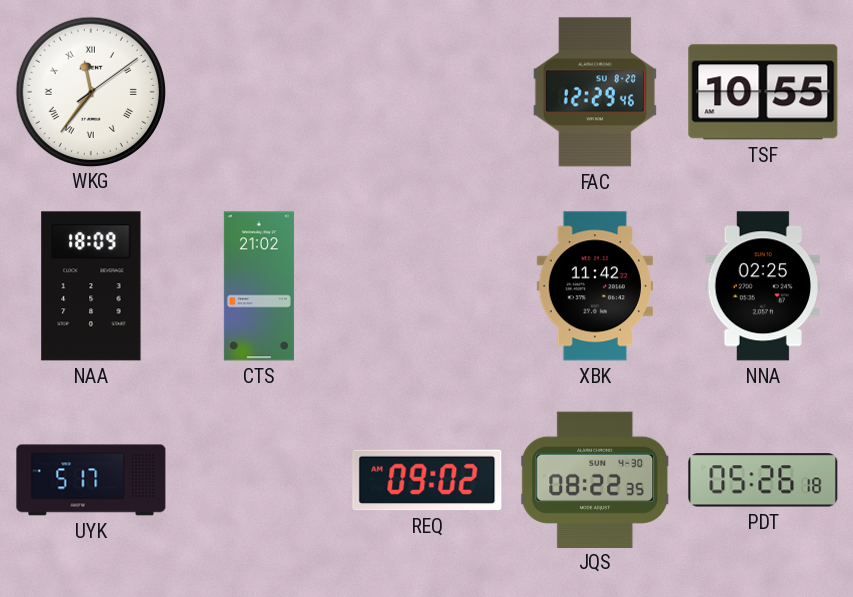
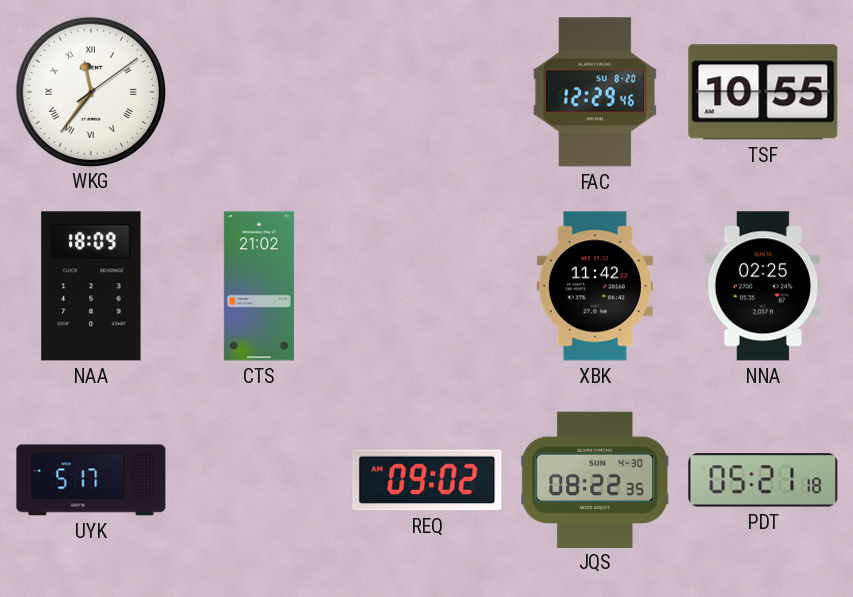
PDT: 05:26 -> 05:21
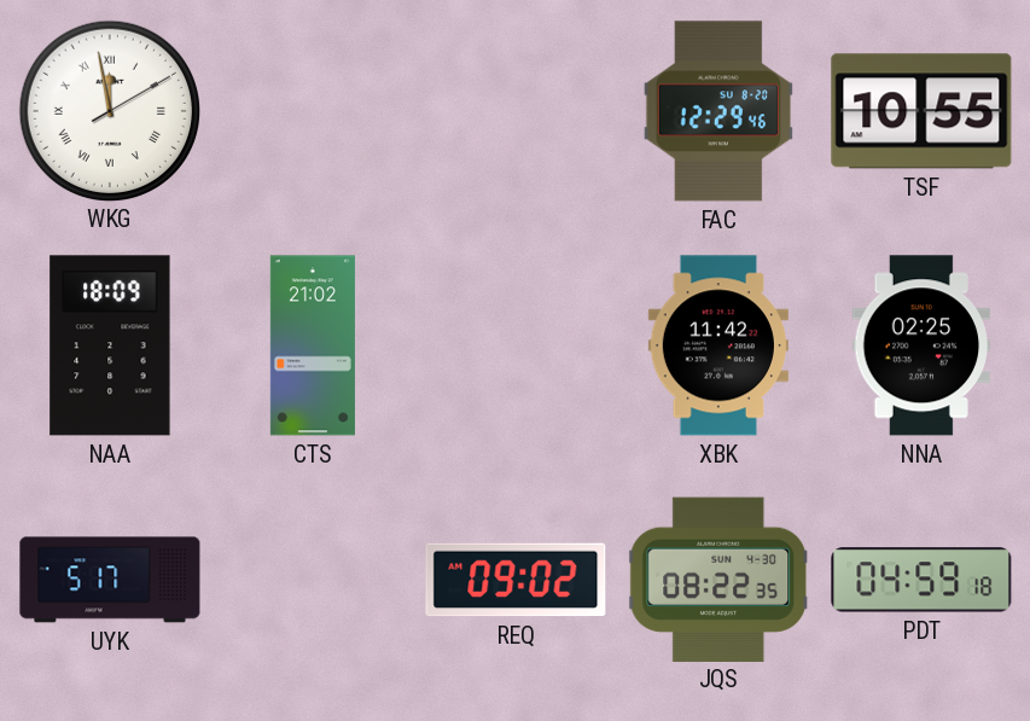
WKG: 11:36 -> 11:58
PDT: 05:21 -> 04:59
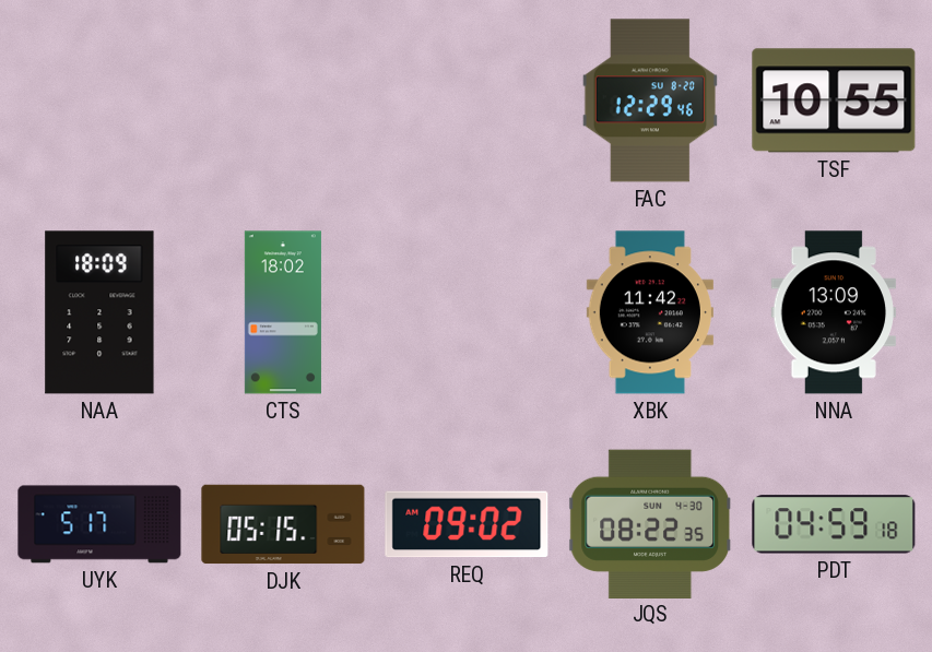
WKG: 11:58 -> none
CTS: 21:02 -> 18:02
NNA: 02:25 -> 13:09
DJK: none -> 05:15
